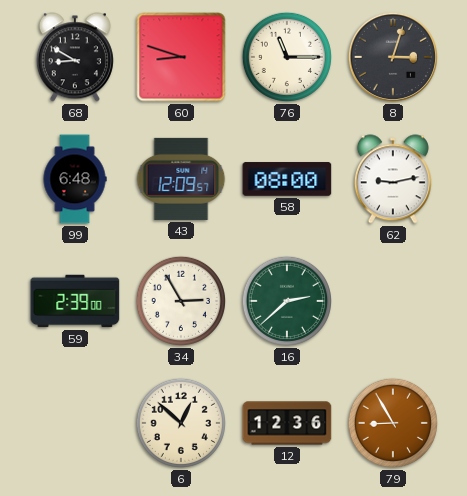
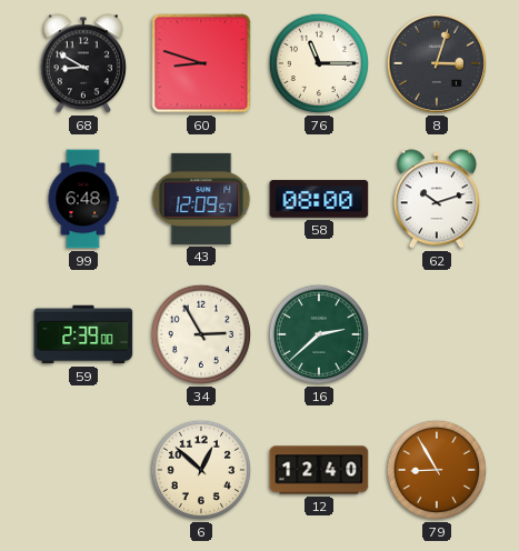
62: 9:13 -> 10:12
12: 12:36 -> 12:40
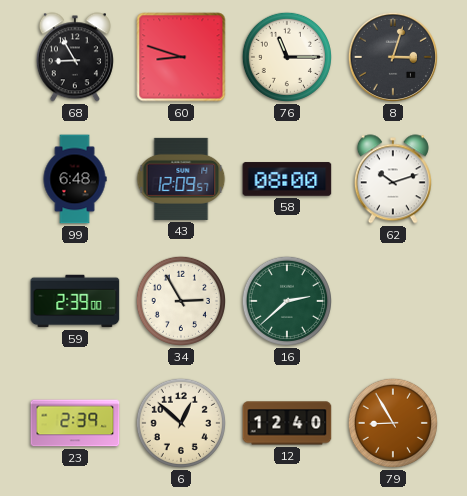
68: 8:50 -> 8:55
23: none -> 2:39
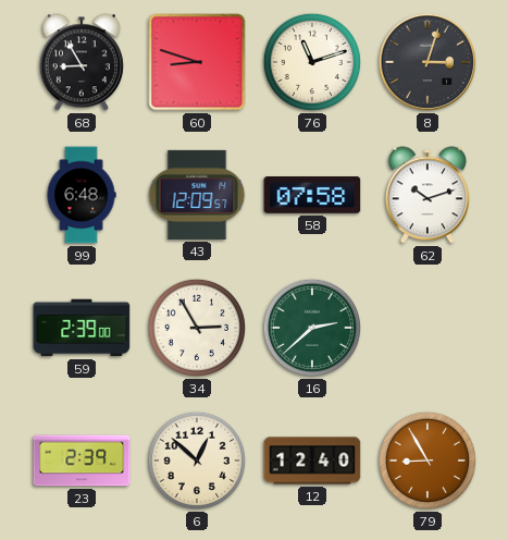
76: 11:15 -> 11:12
58: 08:00 -> 07:58
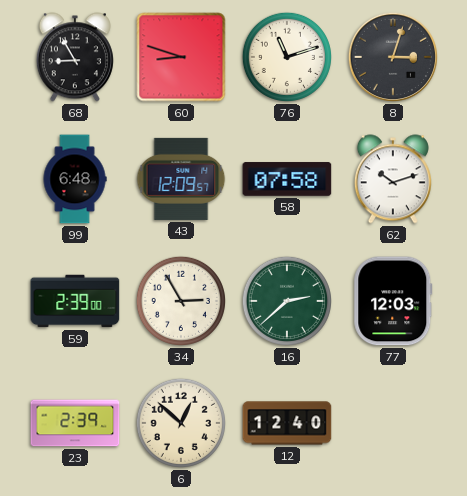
77: none -> 12:03
79: 8:55 -> none
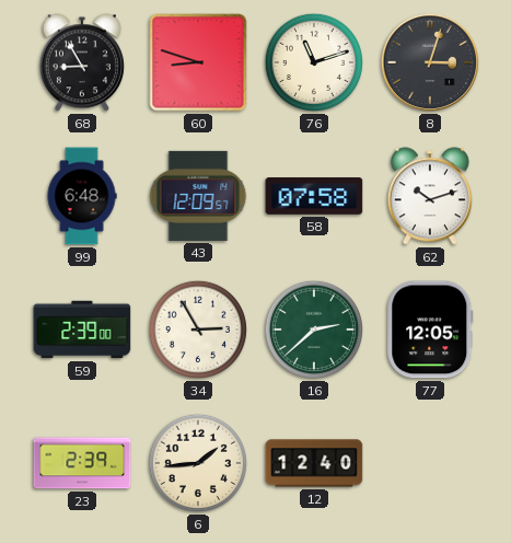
77: 12:03 -> 12:05
6: 12:52 -> 1:44
